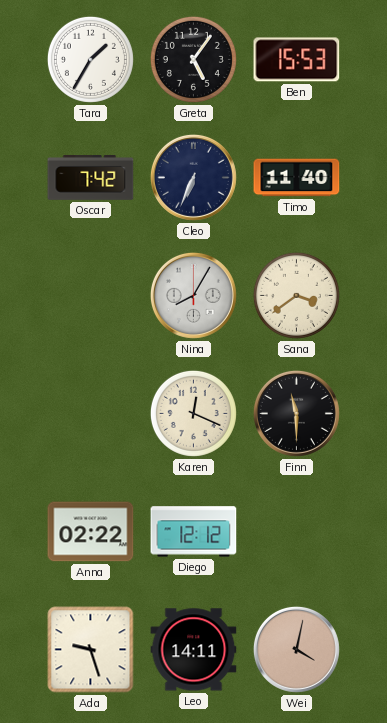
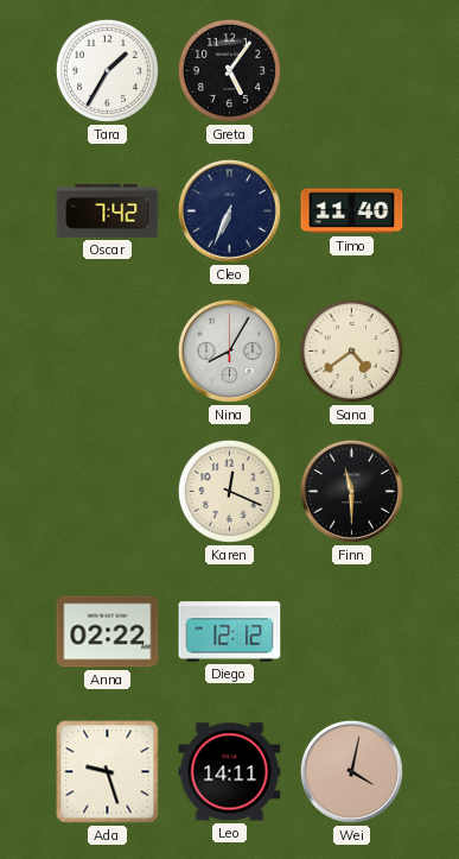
Ben: 15:53 -> none
Sana: 3:39 -> 4:39
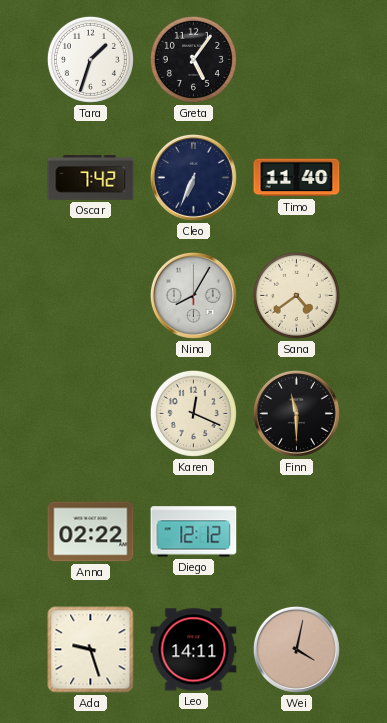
Tara: 1:35 -> 1:33
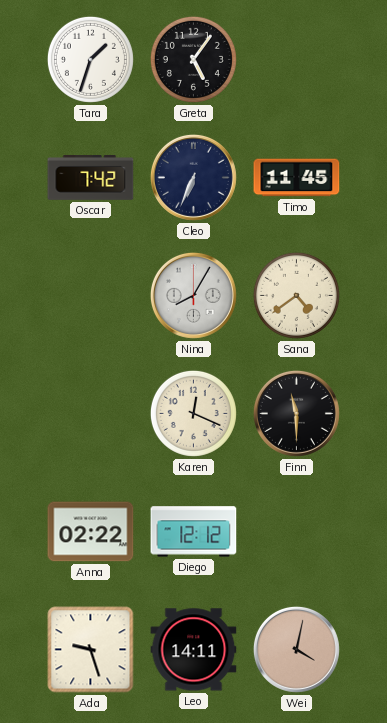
Timo: 11:40 -> 11:45
